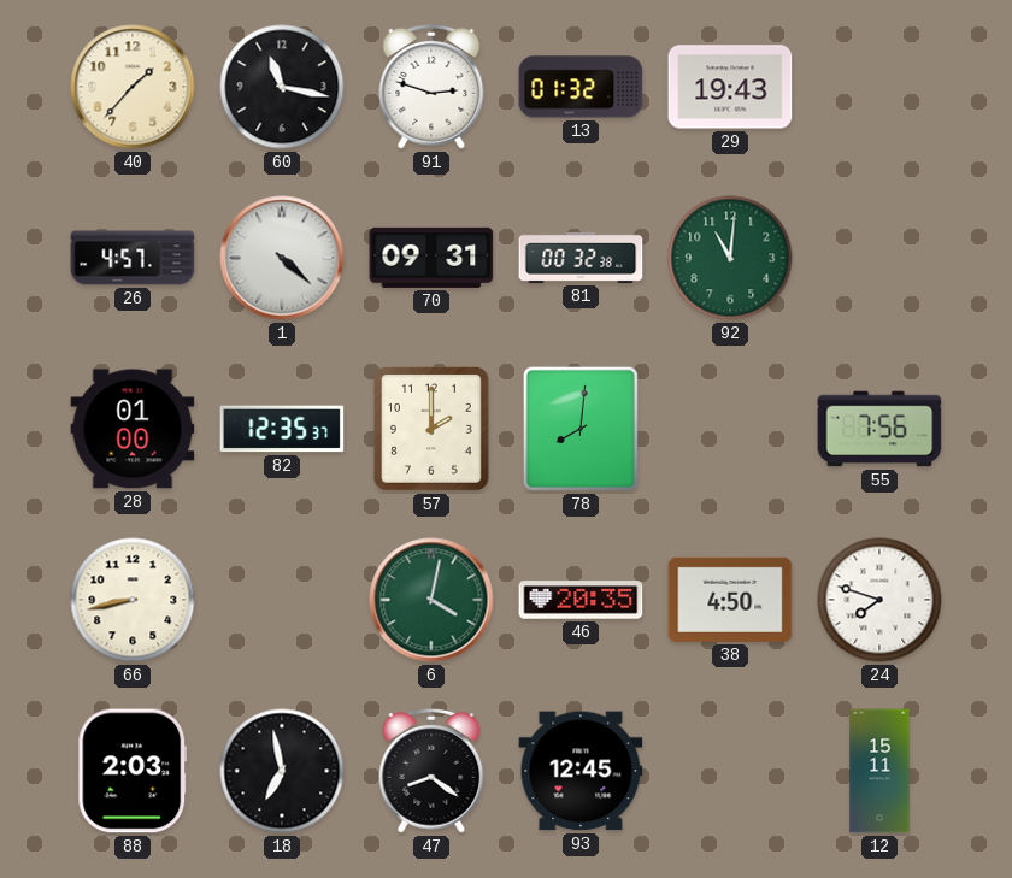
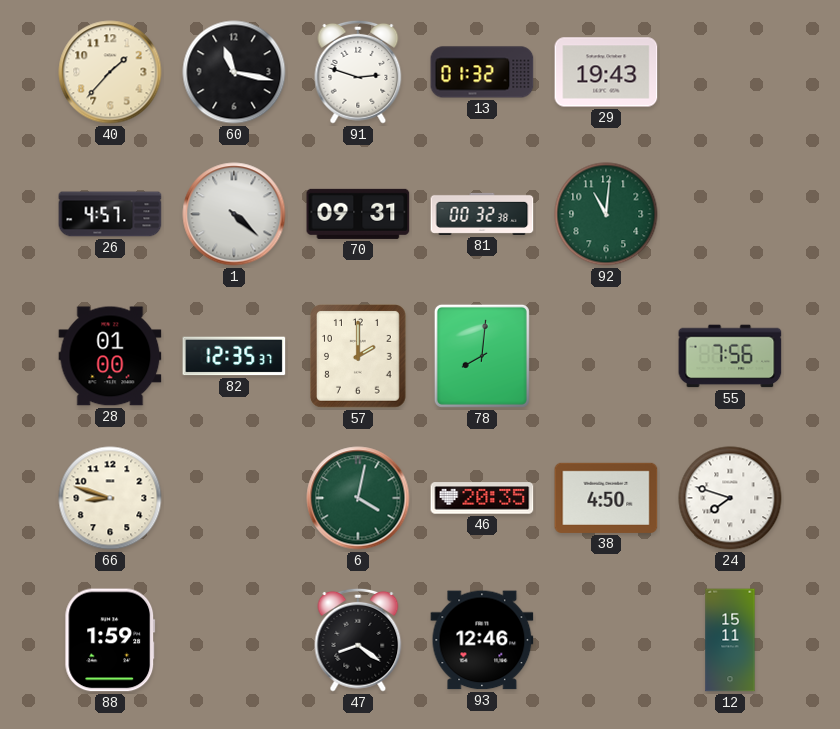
66: 8:43 -> 8:48
88: 2:03 -> 1:59
18: 6:58 -> none
93: 12:45 -> 12:46
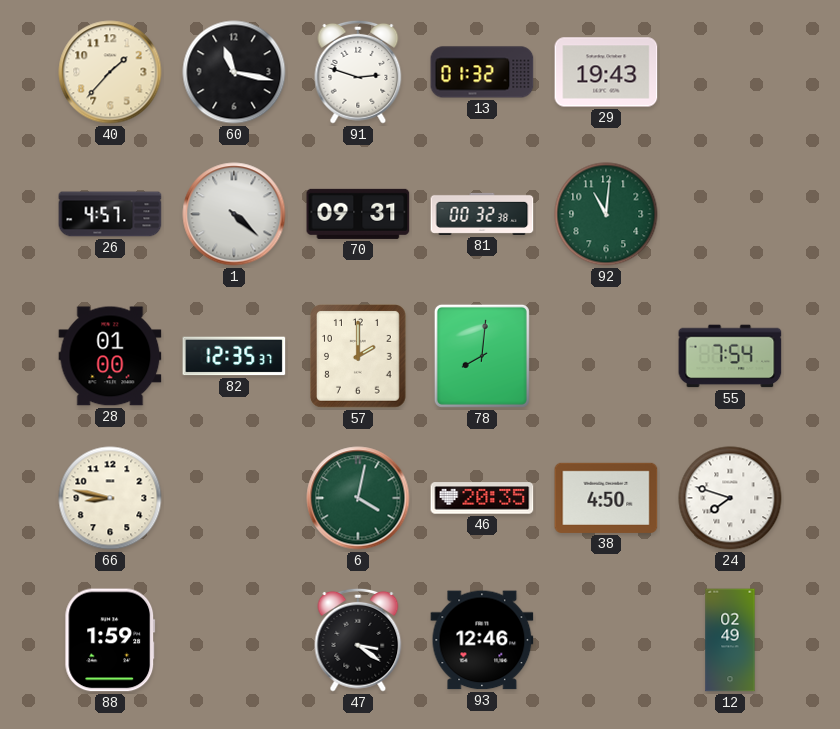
55: 7:56 -> 7:54
66: 8:48 -> 8:47
47: 8:21 -> 3:21
12: 15:11 -> 02:49
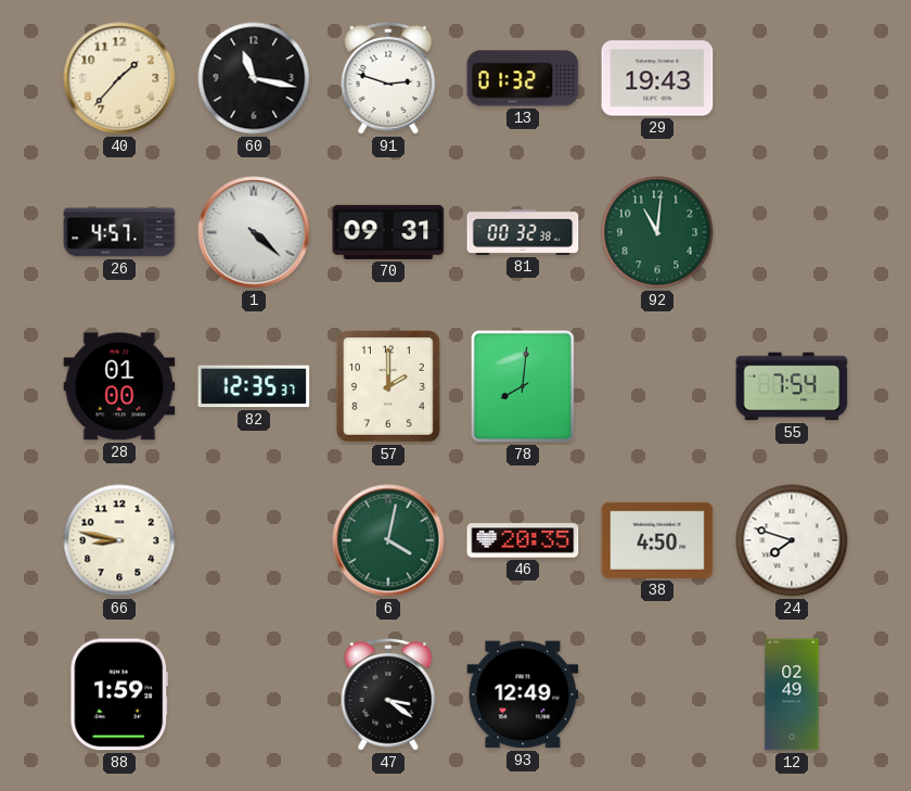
93: 12:46 -> 12:49
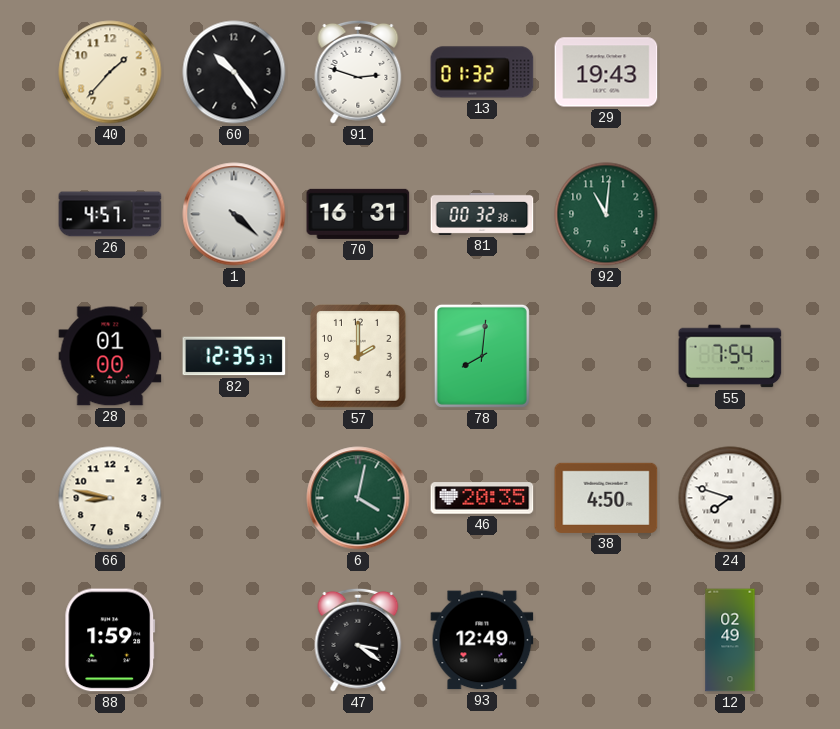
60: 11:17 -> 10:24
70: 09:31 -> 16:31
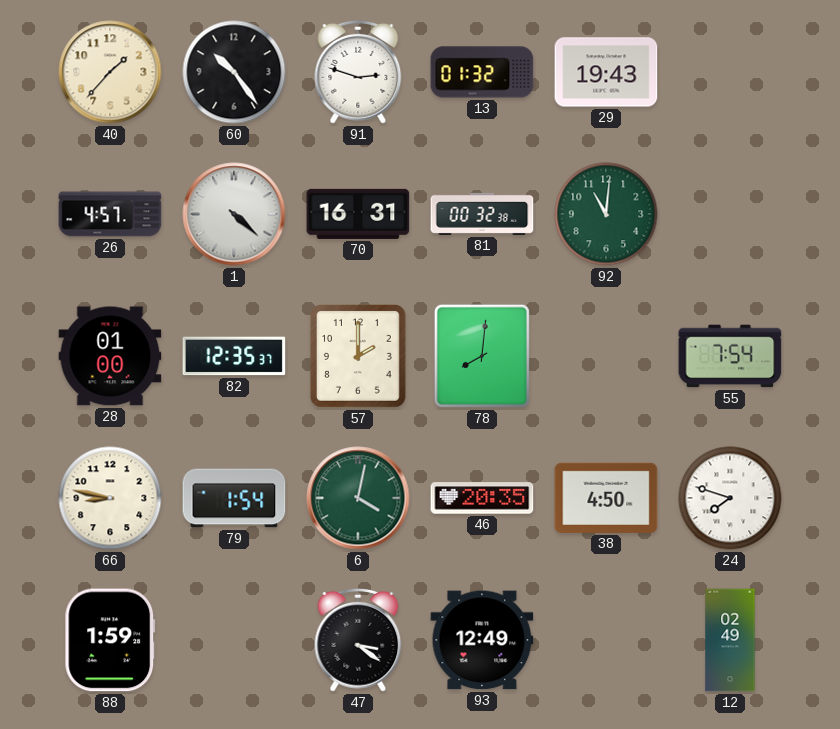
79: none -> 1:54
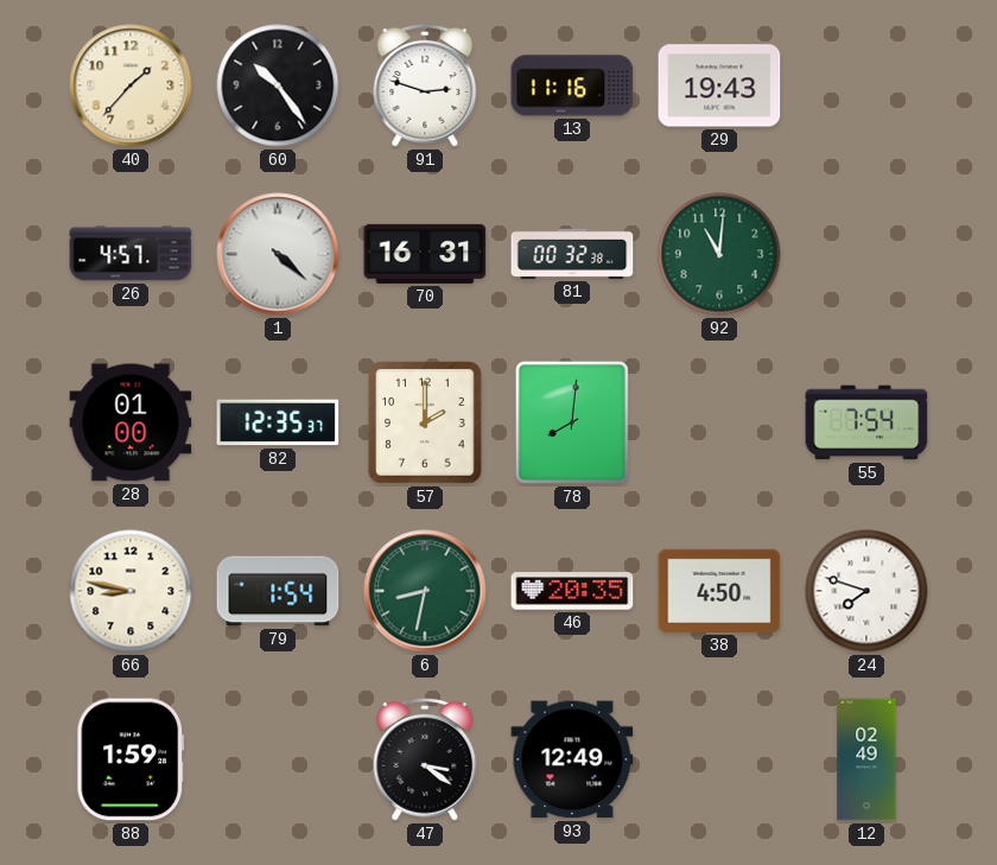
13: 01:32 -> 11:16
6: 4:02 -> 8:32
